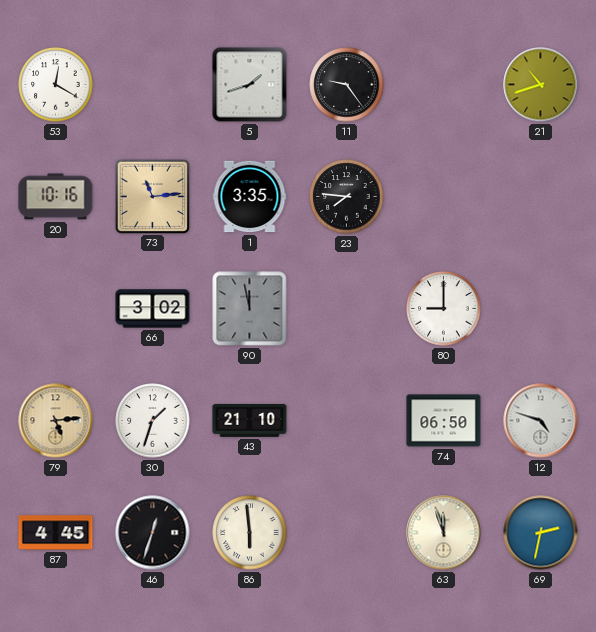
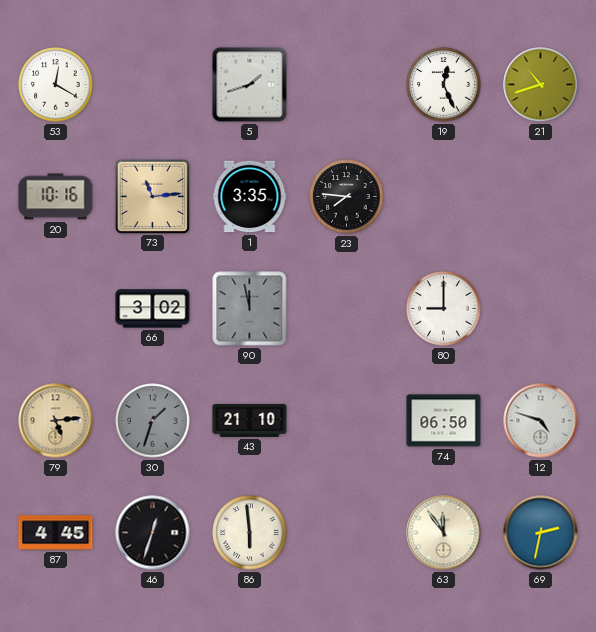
11: 9:24 -> none
19: none -> 12:26
30 dial: white -> grey
63: 11:57 -> 11:54
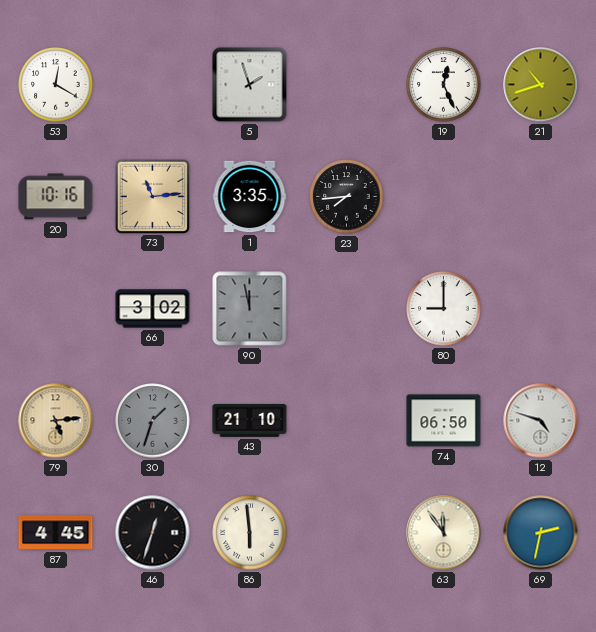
5: 1:42 -> 1:57
23: 7:46 -> 7:44
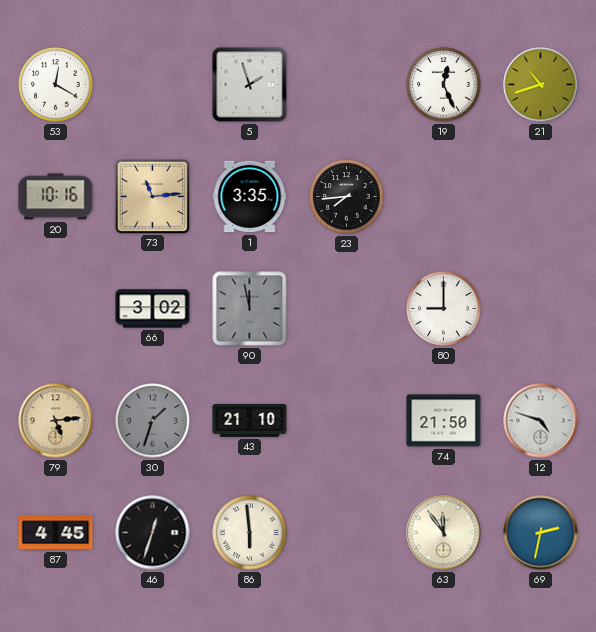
74: 06:50 -> 21:50
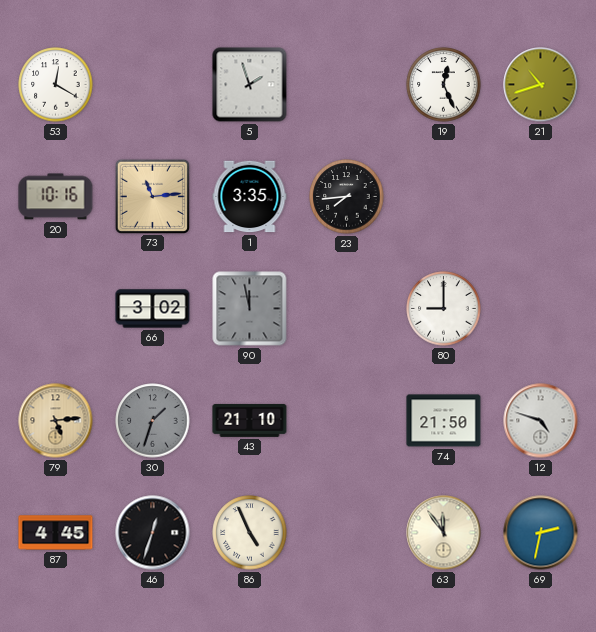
86: 5:59 -> 4:56
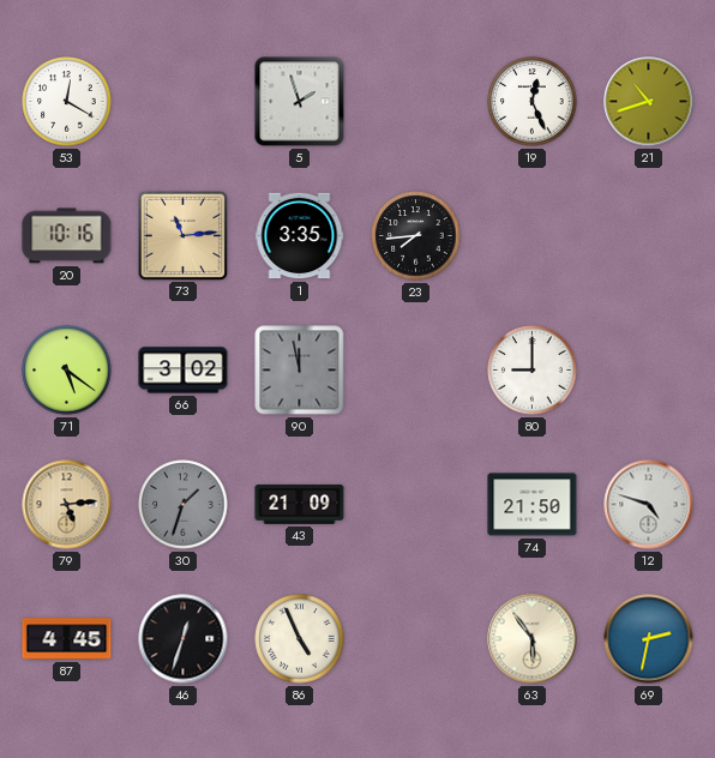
71: none -> 5:21
43: 21:10 -> 21:09
63: 11:54 -> 5:54
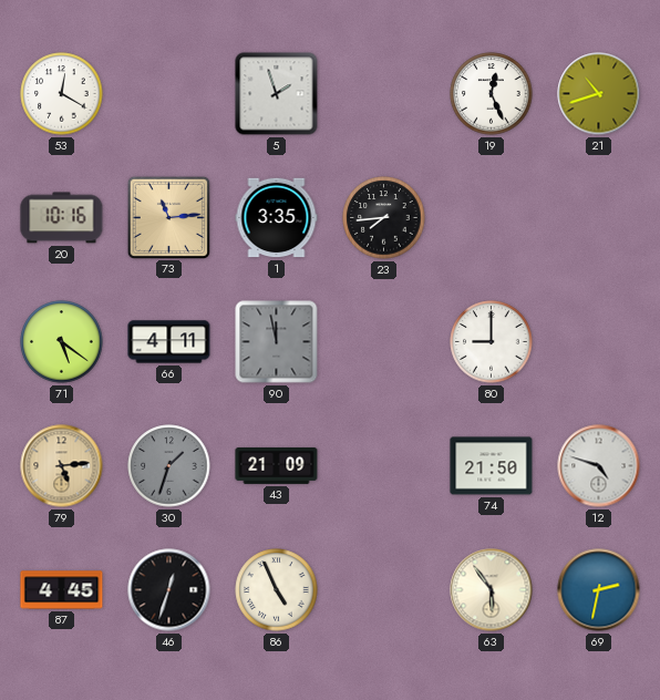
66: 3:02 -> 4:11
